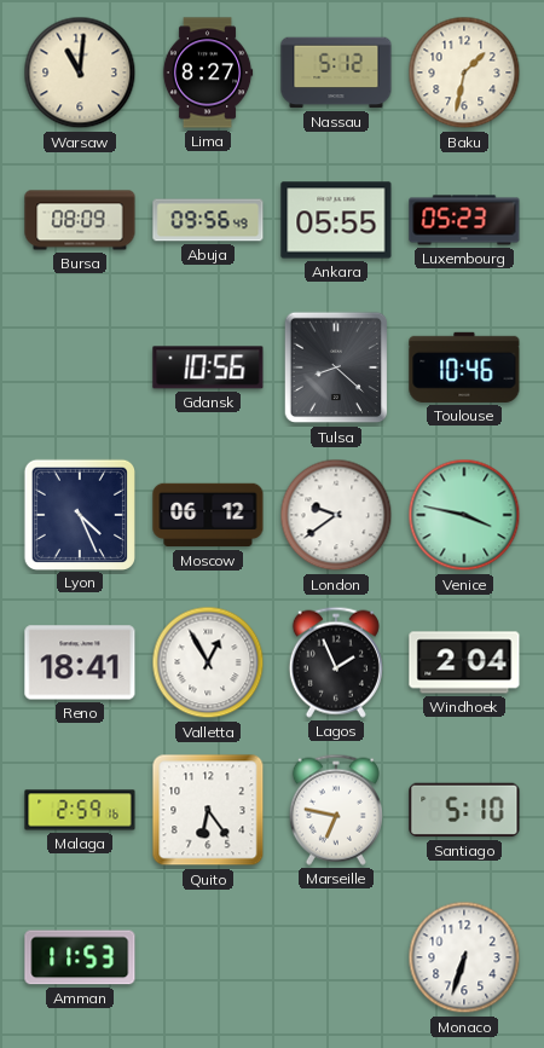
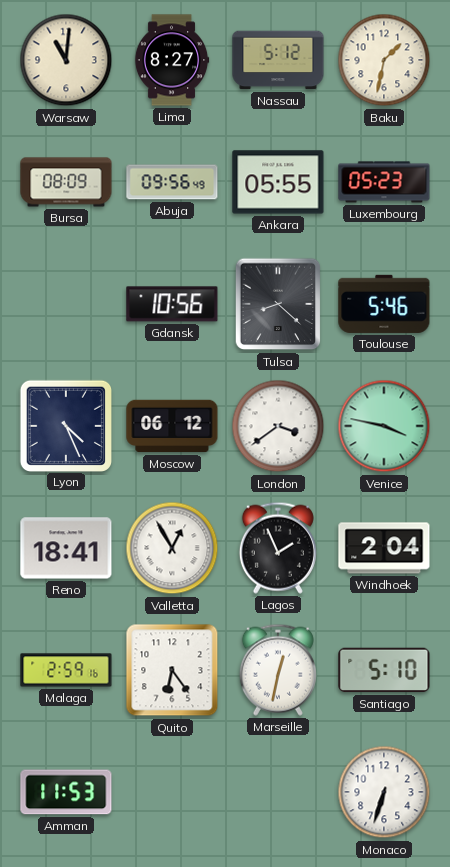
Toulouse: 10:46 -> 5:46
London: 9:39 -> 3:39
Marseille: 6:47 -> 12:32
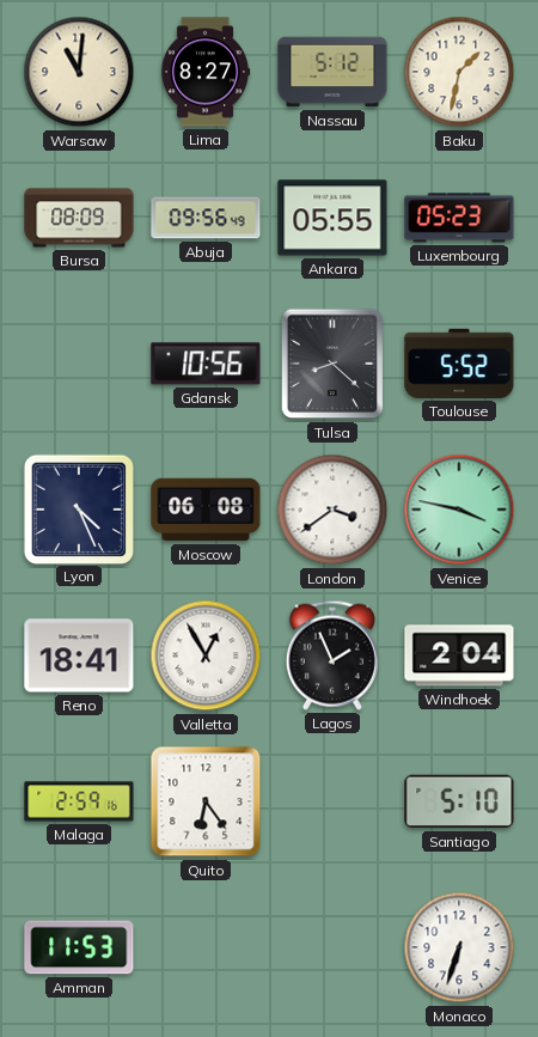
Toulouse: 5:46 -> 5:52
Moscow: 06:12 -> 06:08
Marseille: 12:32 -> none
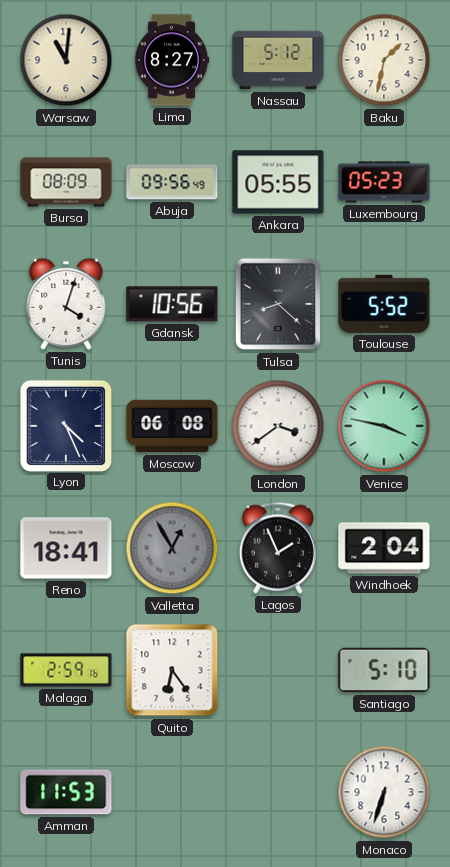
Tunis: none -> 4:03
Valletta dial: white -> grey
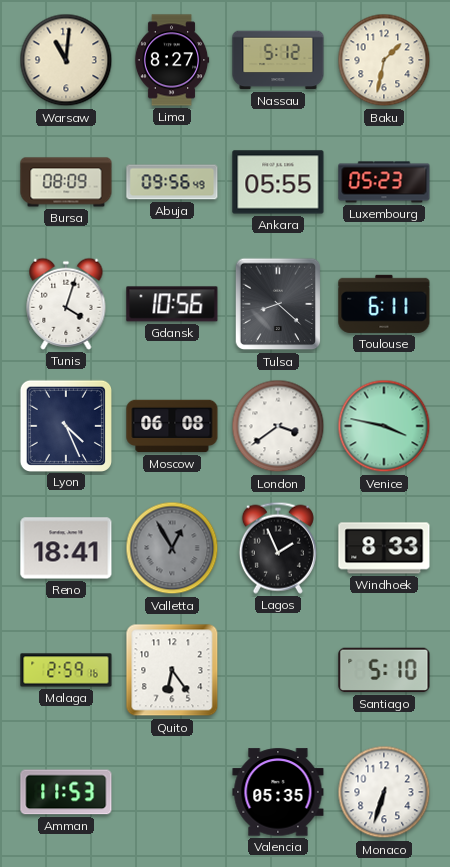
Toulouse: 5:52 -> 6:11
Windhoek: 2:04 -> 8:33
Valencia: none -> 05:35
